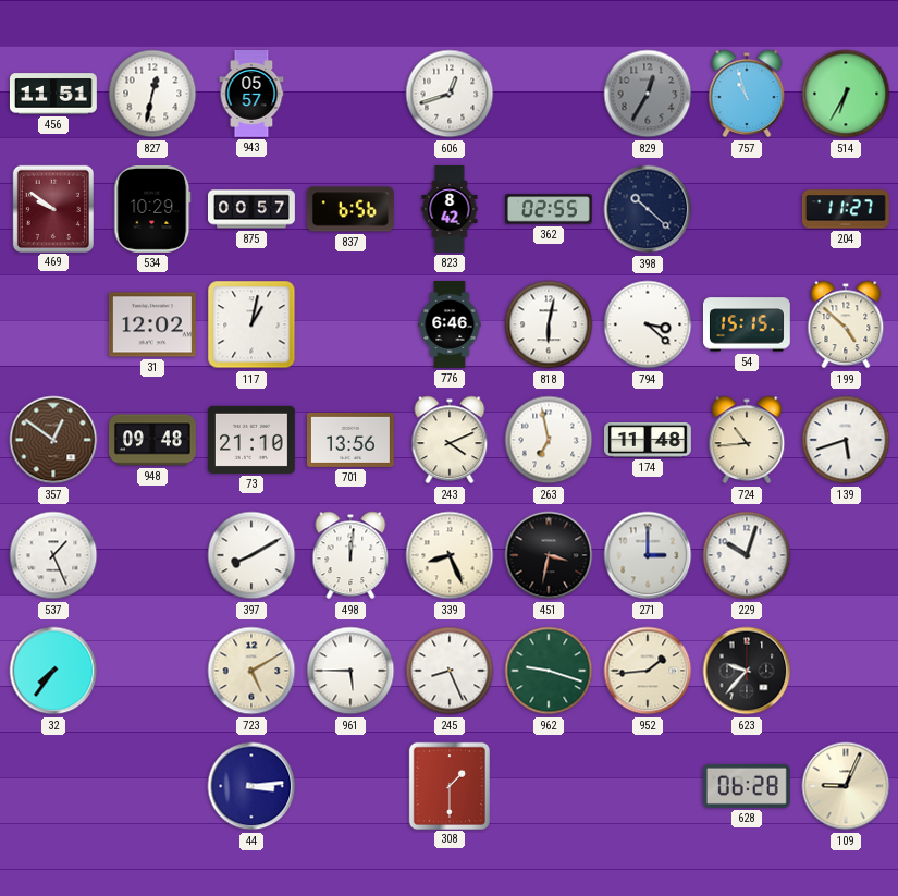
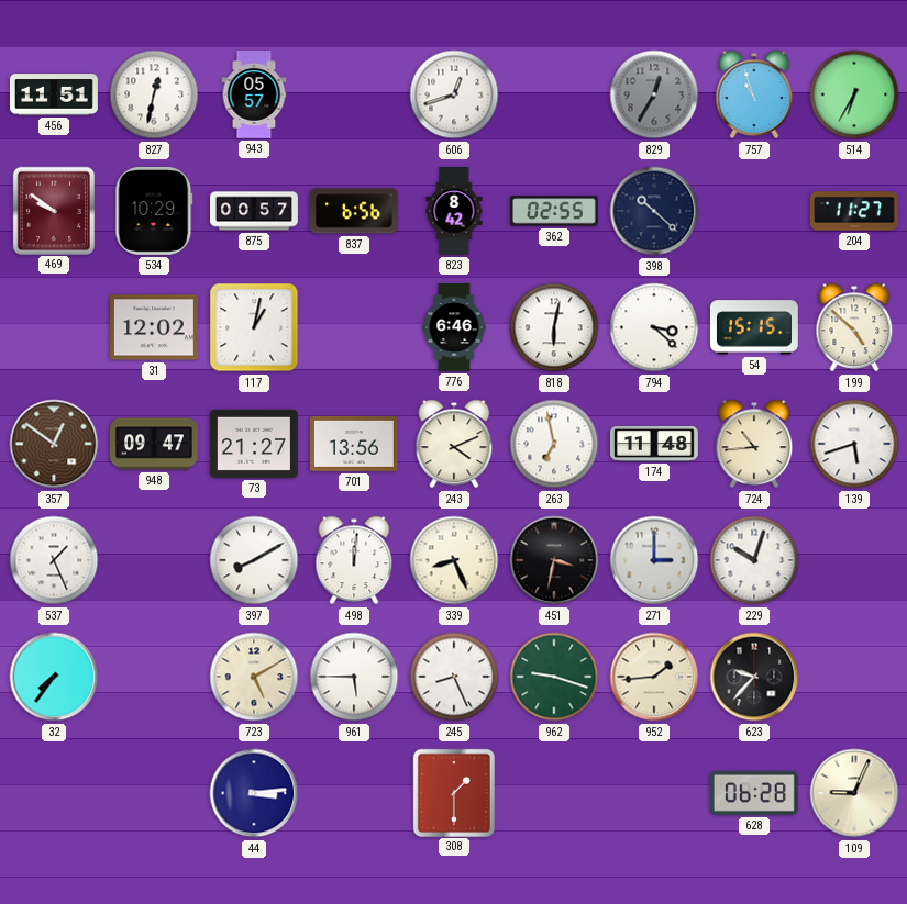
948: 09:48 -> 09:47
73: 21:10 -> 21:27
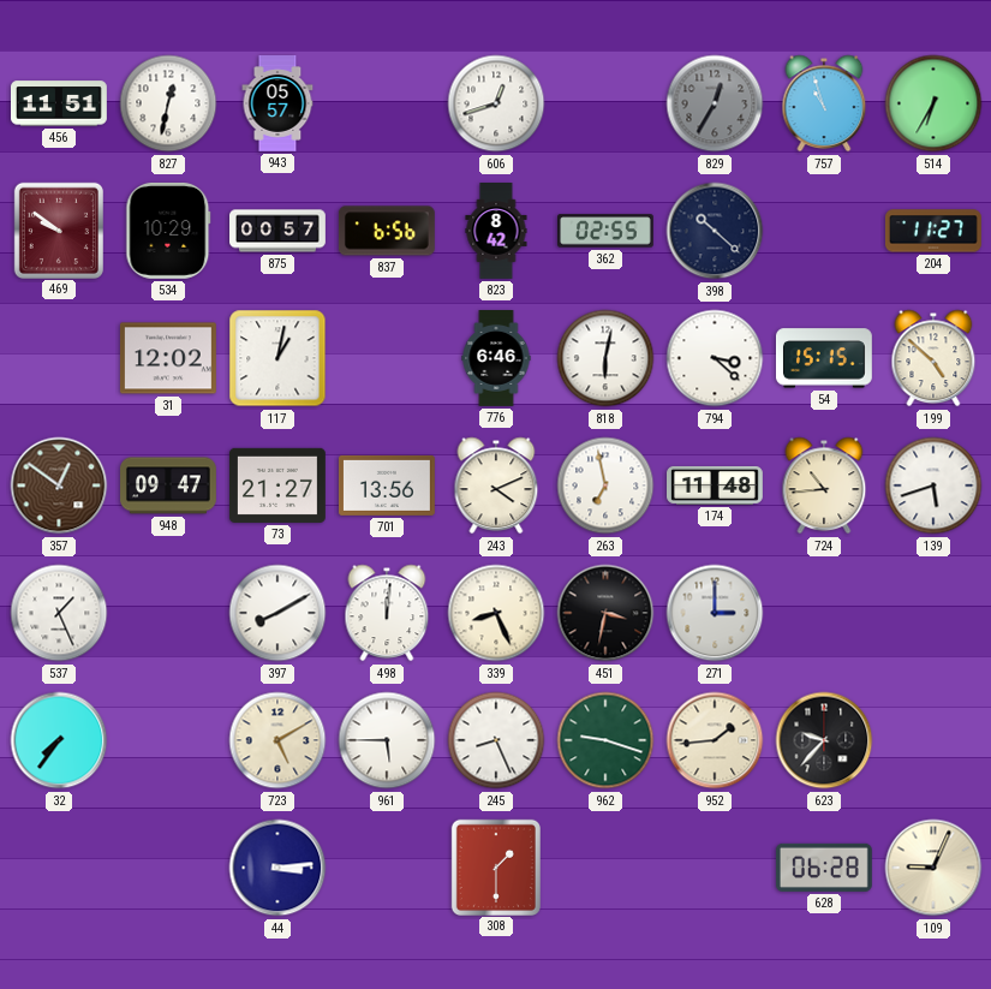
229: 10:03 -> none
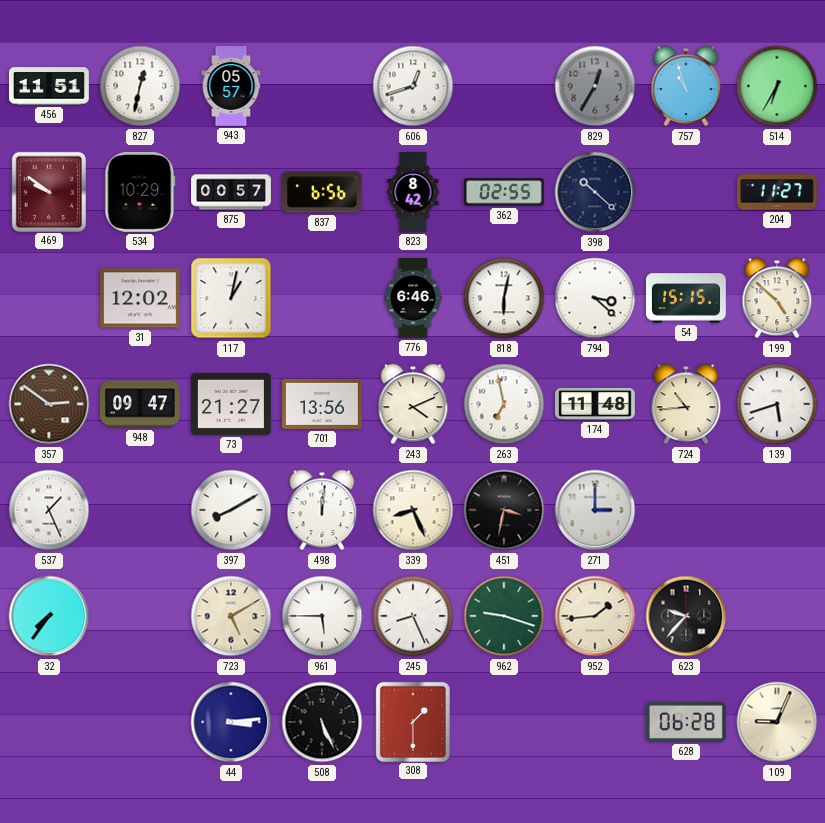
357: 12:51 -> 2:51
508: none -> 5:26
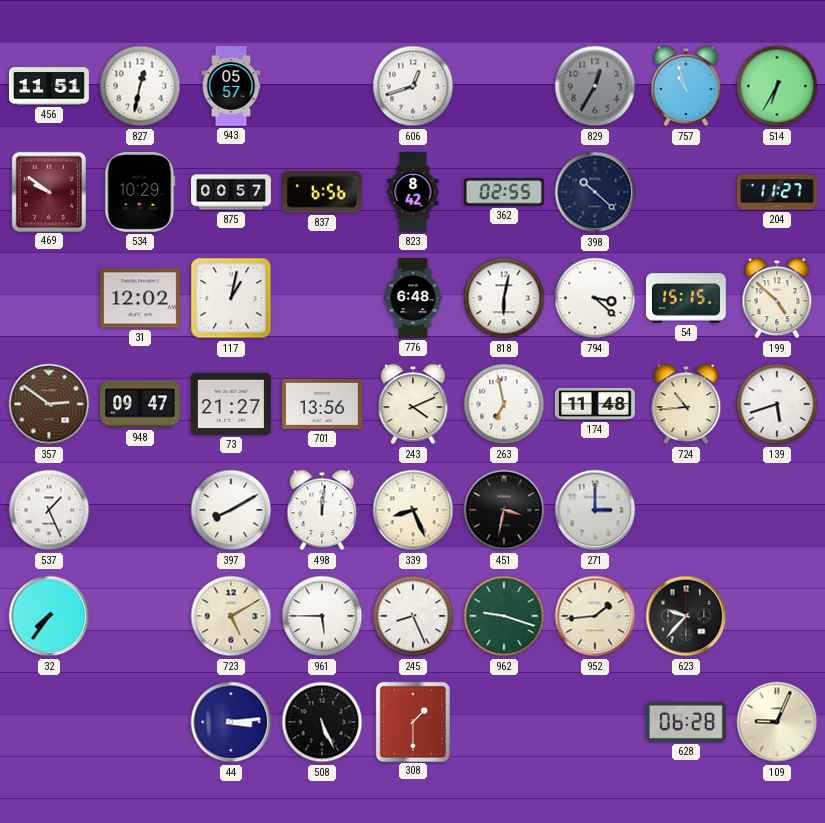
776: 6:46 -> 6:48
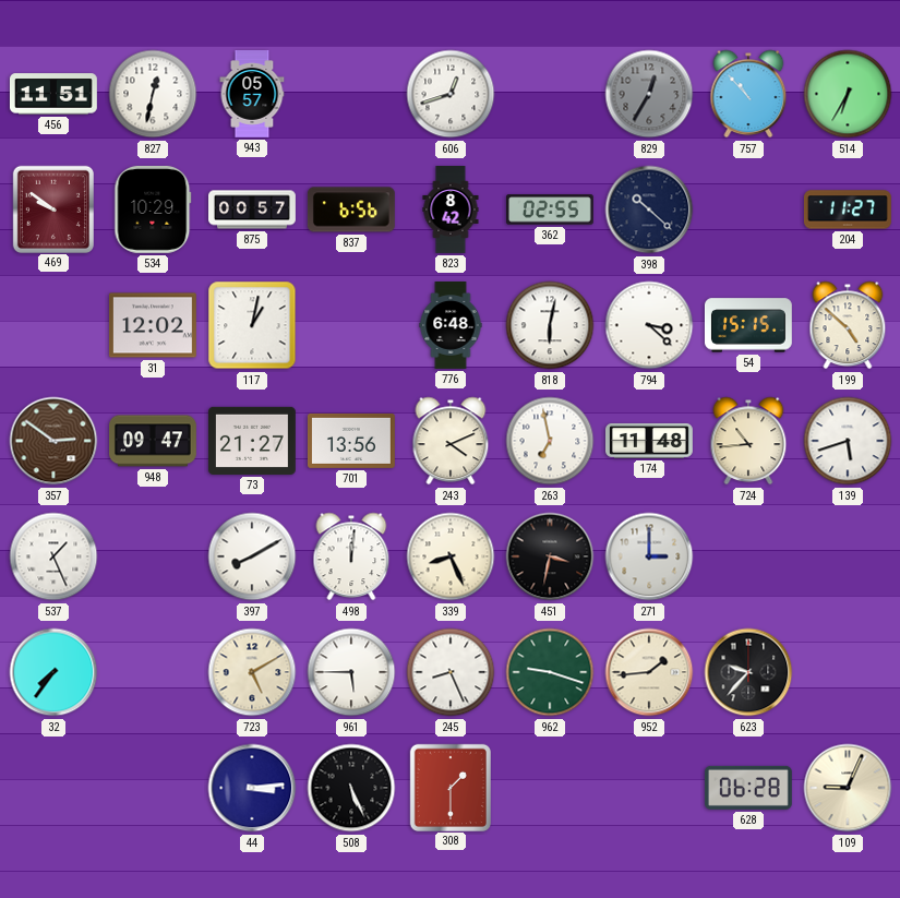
757: 10:57 -> 10:53
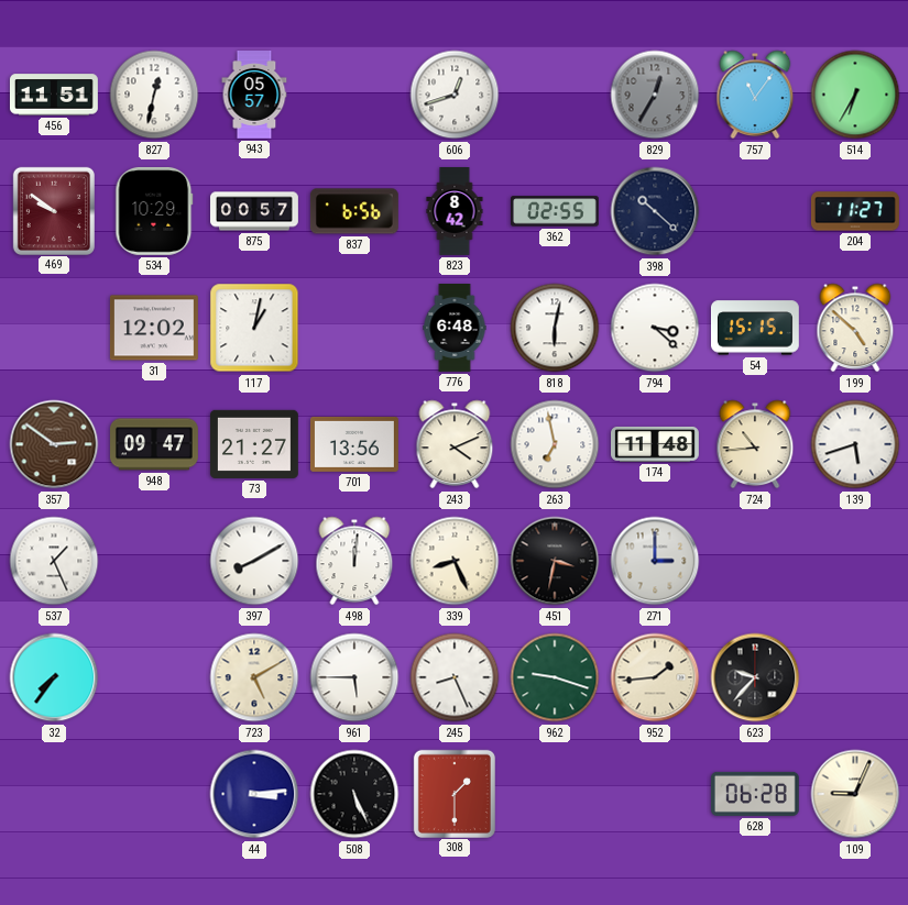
757: 10:53 -> 11:06
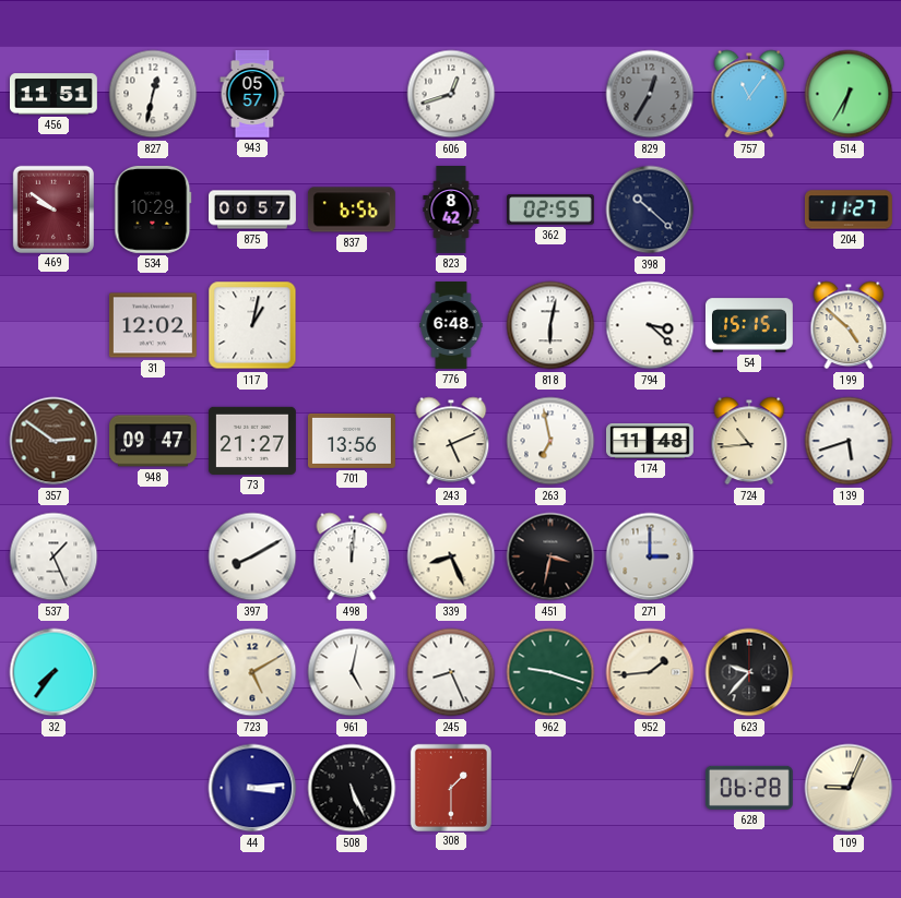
243: 4:11 -> 5:11
961: 5:45 -> 5:02
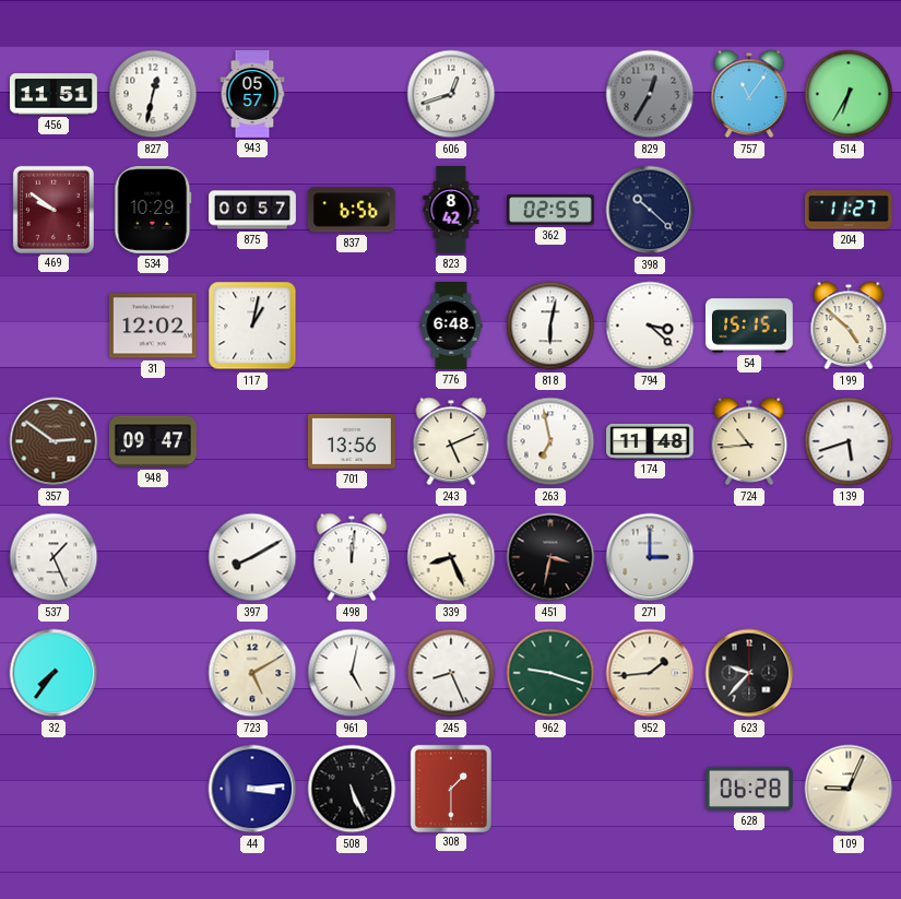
73: 21:27 -> none
